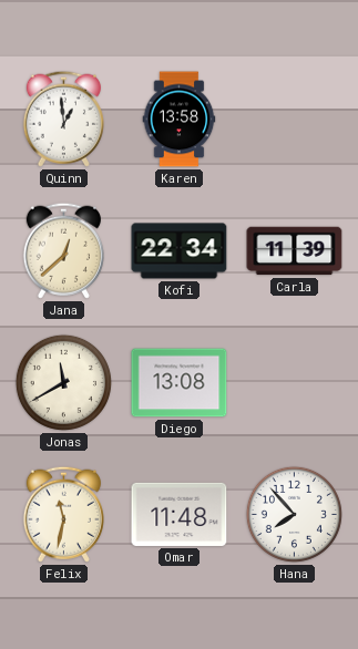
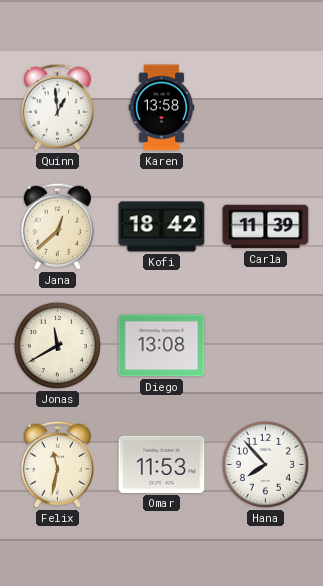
Kofi: 22:34 -> 18:42
Omar: 11:48 -> 11:53
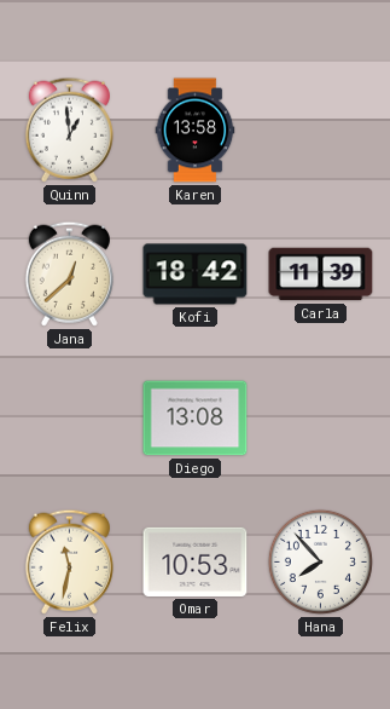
Jonas: 11:40 -> none
Omar: 11:53 -> 10:53
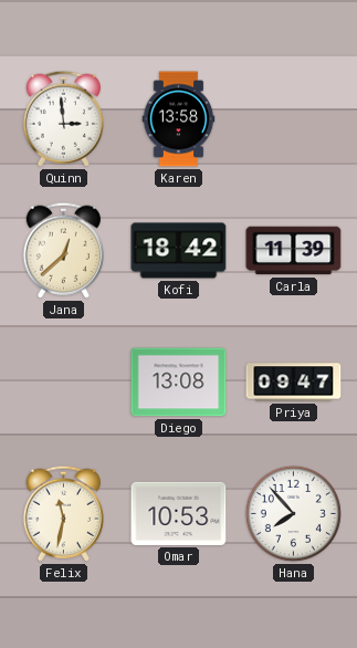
Quinn: 12:59 -> 2:59
Priya: none -> 09:47
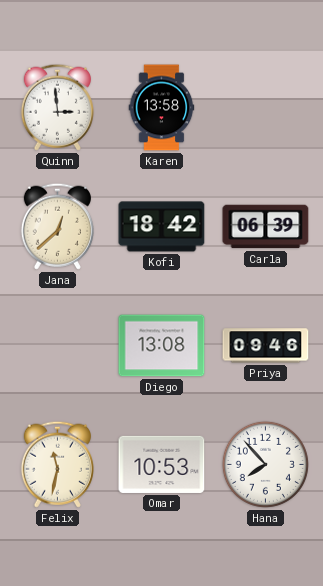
Carla: 11:39 -> 06:39
Priya: 09:47 -> 09:46
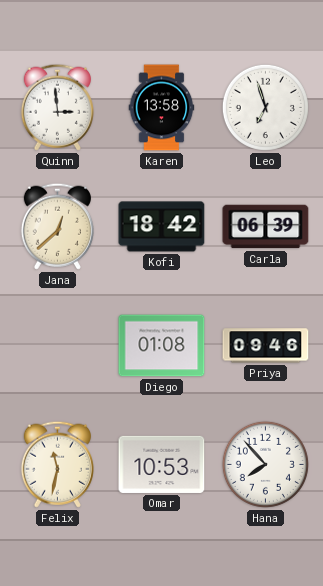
Leo: none -> 6:57
Diego: 13:08 -> 01:08
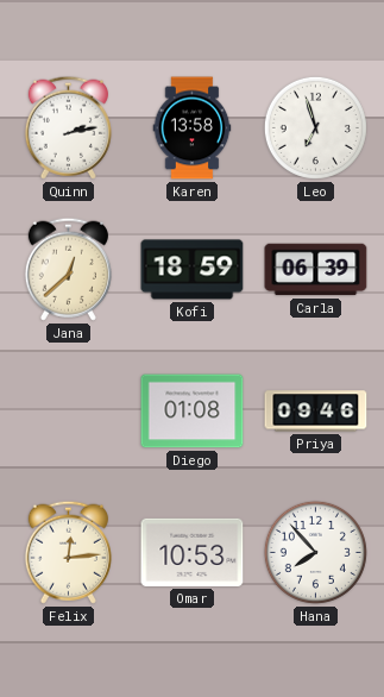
Quinn: 2:59 -> 2:13
Kofi: 18:42 -> 18:59
Felix: 11:32 -> 12:14
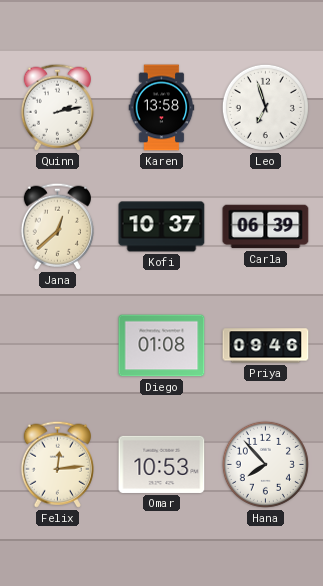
Kofi: 18:59 -> 10:37
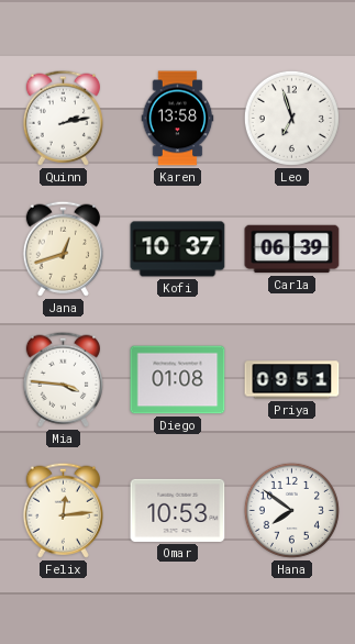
Jana: 12:38 -> 12:42
Mia: none -> 3:46
Priya: 09:46 -> 09:51
Hana: 7:53 -> 7:51
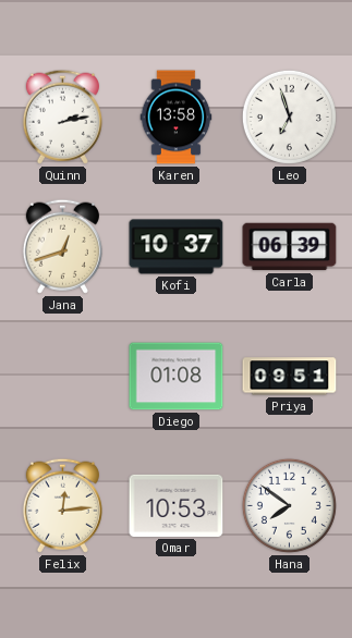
Mia: 3:46 -> none
